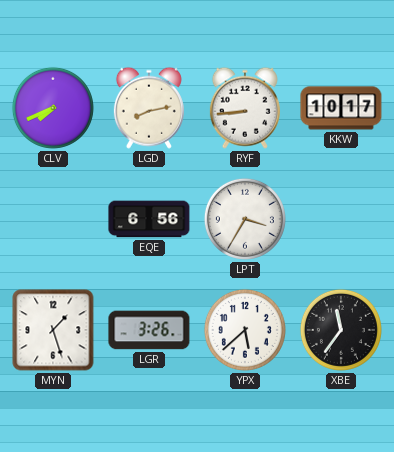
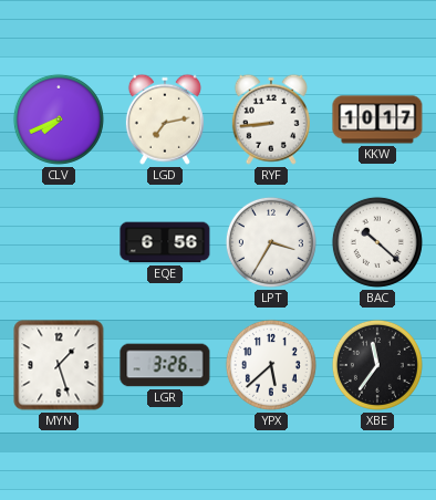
LGD: 8:13 -> 7:13
BAC: none -> 10:22
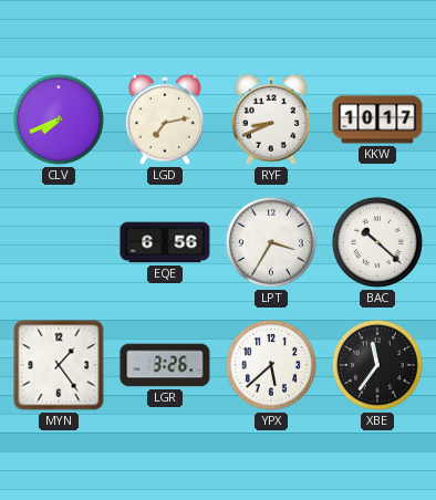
RYF: 8:44 -> 8:41
MYN: 1:27 -> 1:24
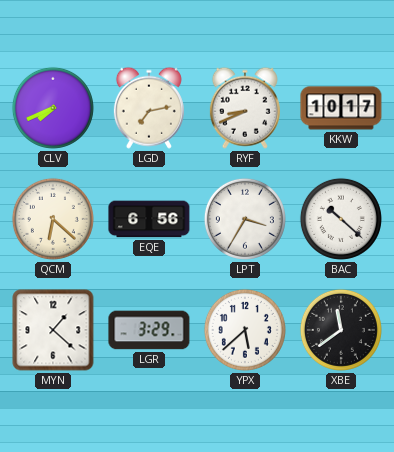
QCM: none -> 6:22
MYN: 1:24 -> 1:22
LGR: 3:26 -> 3:29
XBE: 11:36 -> 11:39
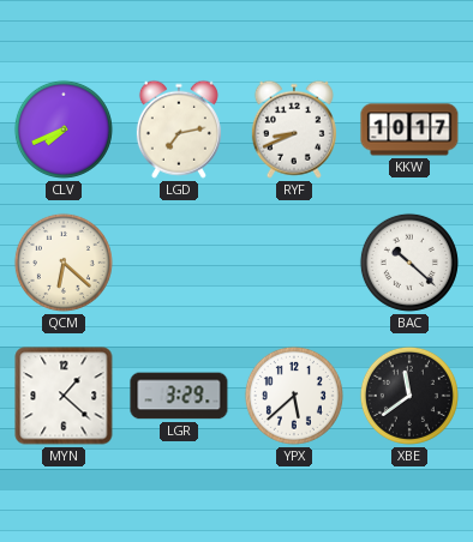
EQE: 6:56 -> none
LPT: 3:35 -> none
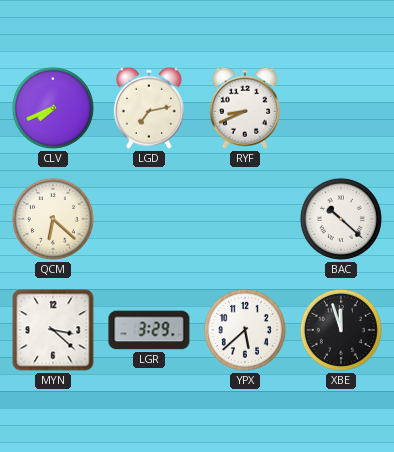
KKW: 10:17 -> none
MYN: 1:22 -> 3:22
XBE: 11:39 -> 11:57
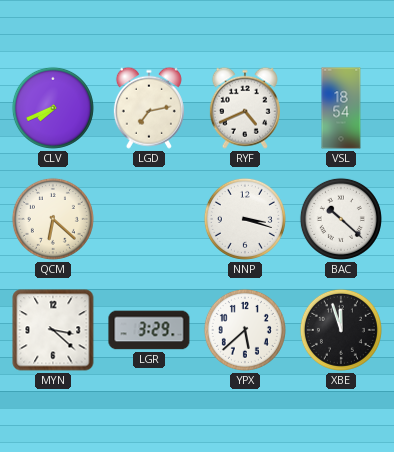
RYF: 8:41 -> 4:41
VSL: none -> 18:54
NNP: none -> 3:18
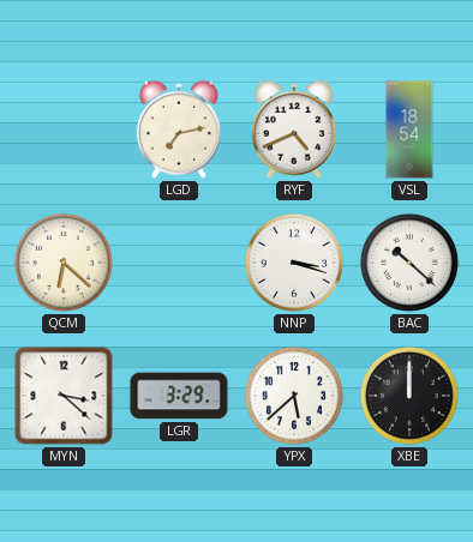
CLV: 7:41 -> none
XBE: 11:57 -> 12:00
